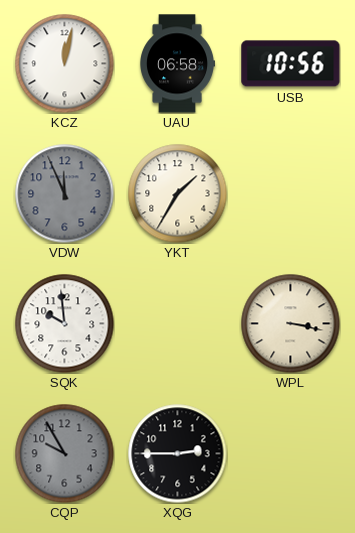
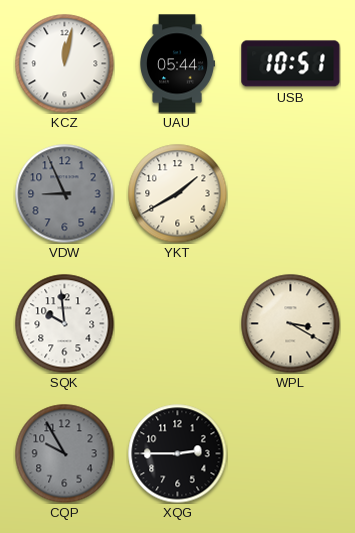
UAU: 06:58 -> 05:44
USB: 10:56 -> 10:51
VDW: 11:56 -> 8:56
YKT: 1:35 -> 1:40
WPL: 3:17 -> 3:20
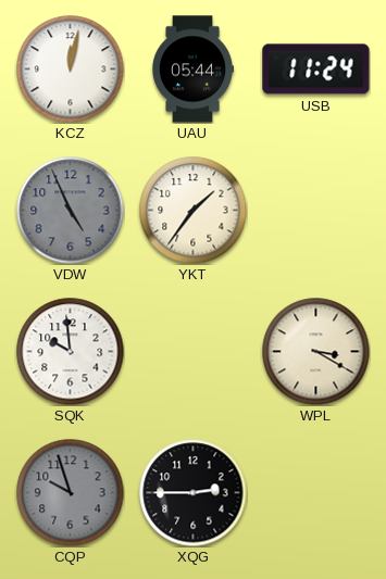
USB: 10:51 -> 11:24
VDW: 8:56 -> 4:56
YKT: 1:40 -> 1:36
CQP: 9:55 -> 9:57
